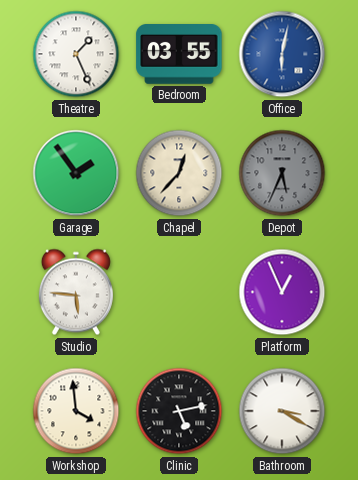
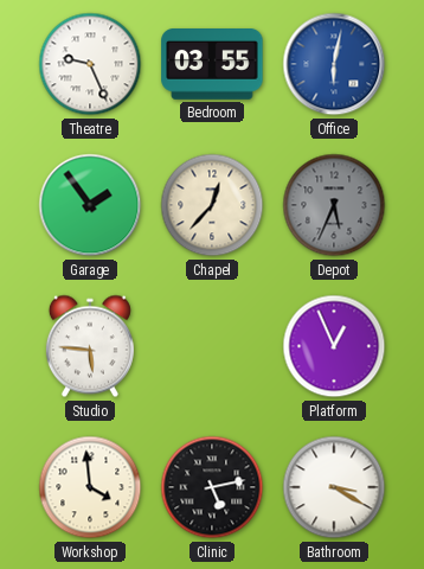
Theatre: 1:26 -> 9:26
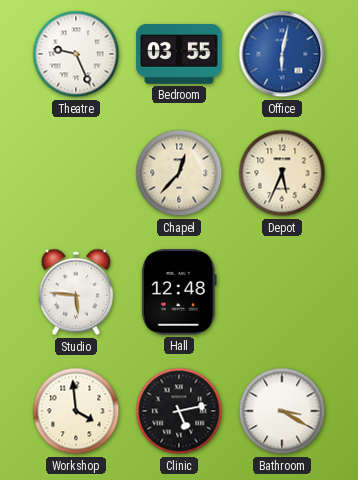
Garage: 1:54 -> none
Depot dial: grey -> cream
Hall: none -> 12:48
Platform: 12:56 -> none
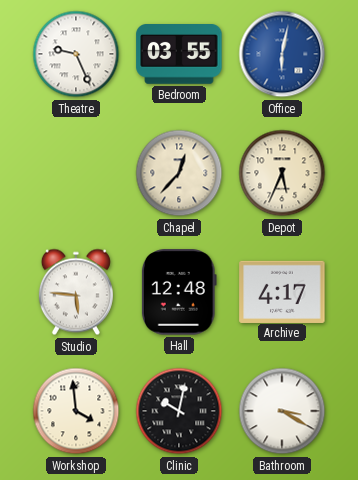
Archive: none -> 4:17
Clinic: 5:13 -> 10:02
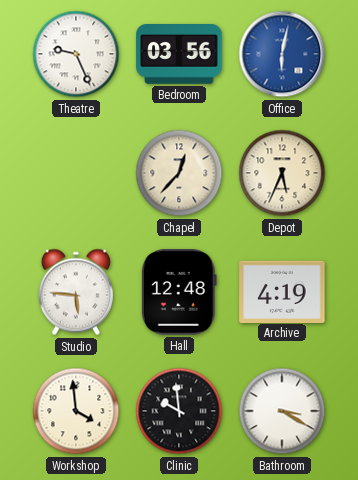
Bedroom: 03:55 -> 03:56
Archive: 4:17 -> 4:19
Clinic: 10:02 -> 9:59
